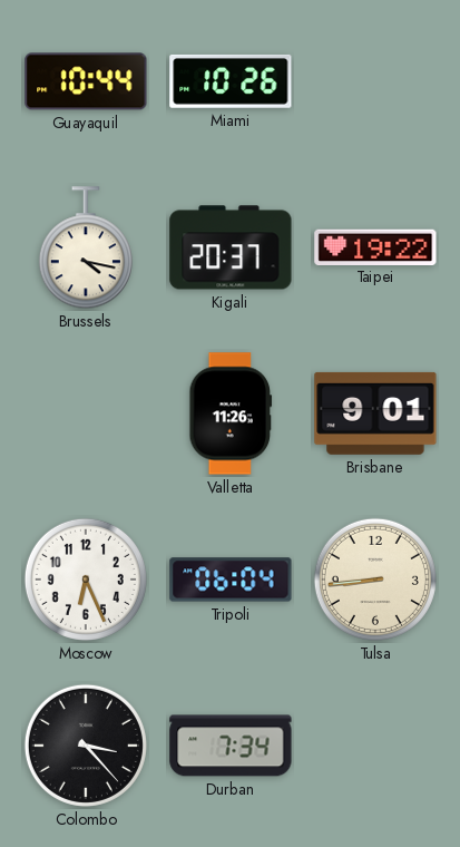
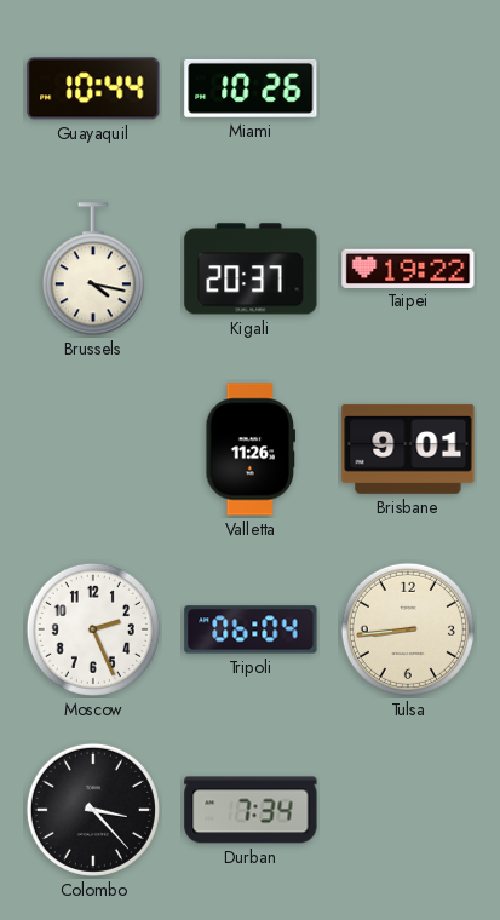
Moscow: 6:26 -> 2:26
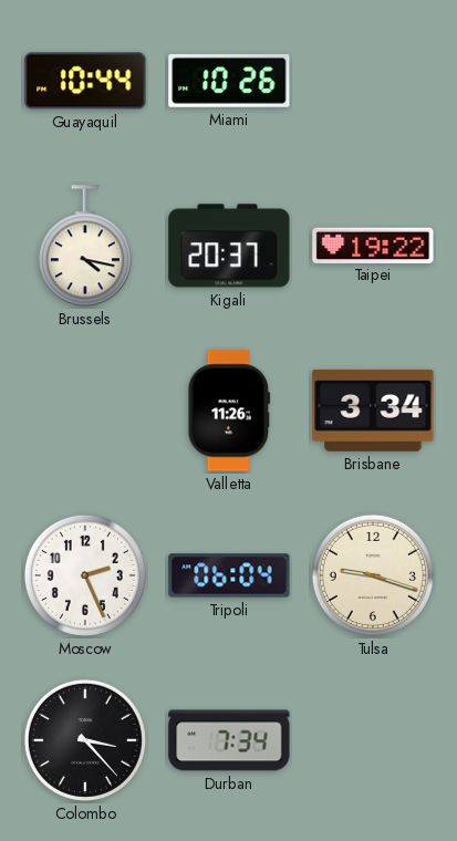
Brisbane: 9:01 -> 3:34
Tulsa: 8:44 -> 9:18
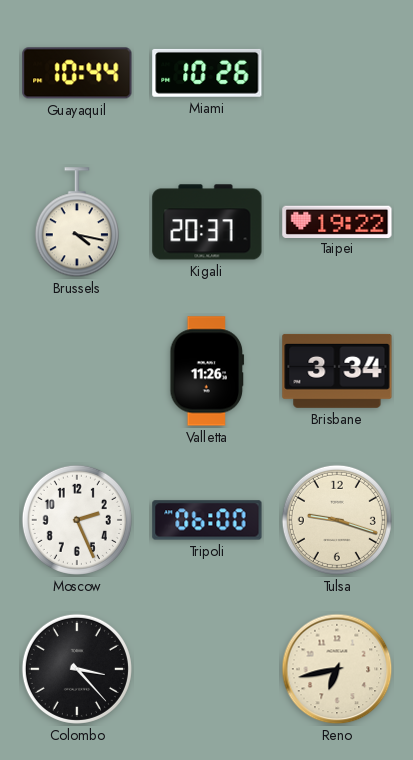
Tripoli: 06:04 -> 06:00
Durban: 7:34 -> none
Reno: none -> 6:43
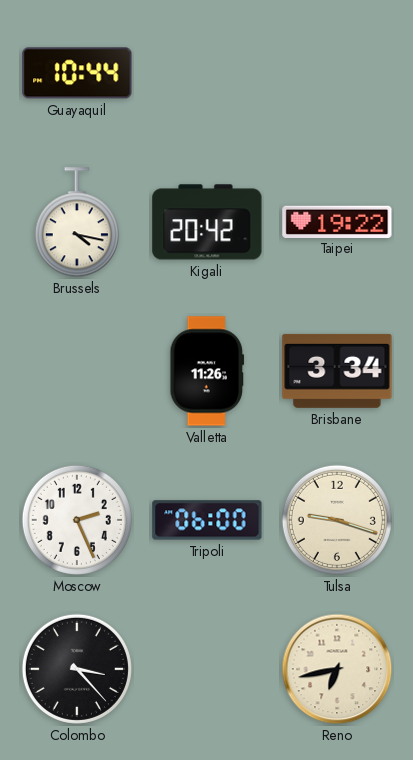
Miami: 10:26 -> none
Kigali: 20:37 -> 20:42
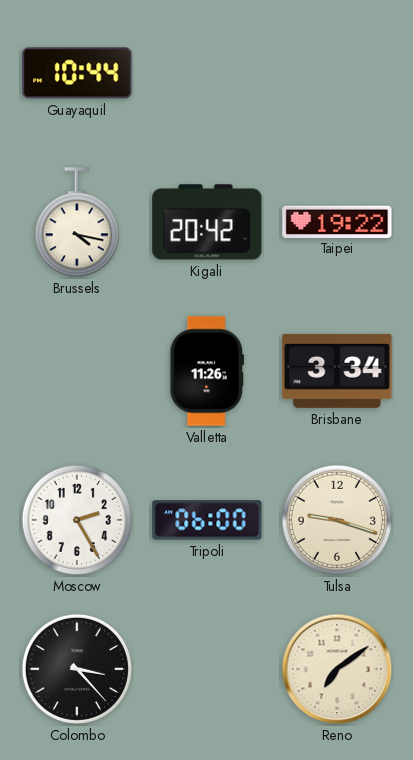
Moscow: 2:26 -> 2:25
Reno: 6:43 -> 7:09
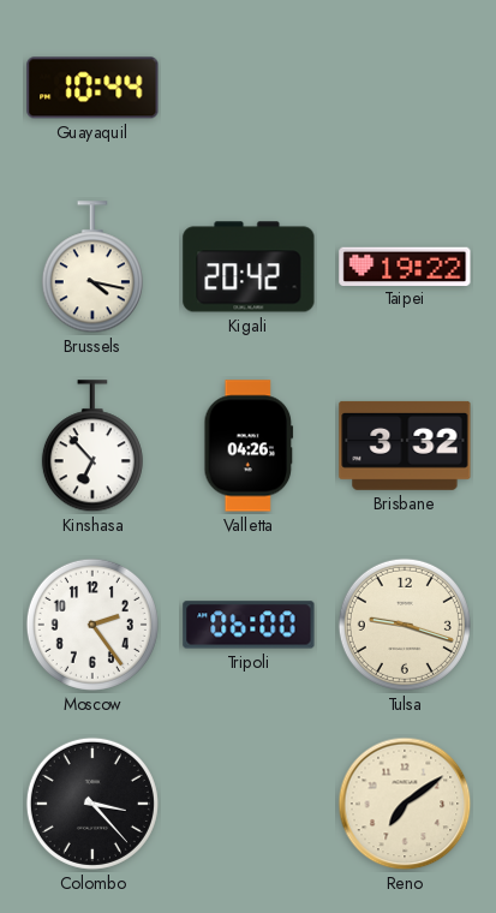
Kinshasa: none -> 6:53
Valletta: 11:26 -> 04:26
Brisbane: 3:34 -> 3:32
Moscow: 2:25 -> 2:24
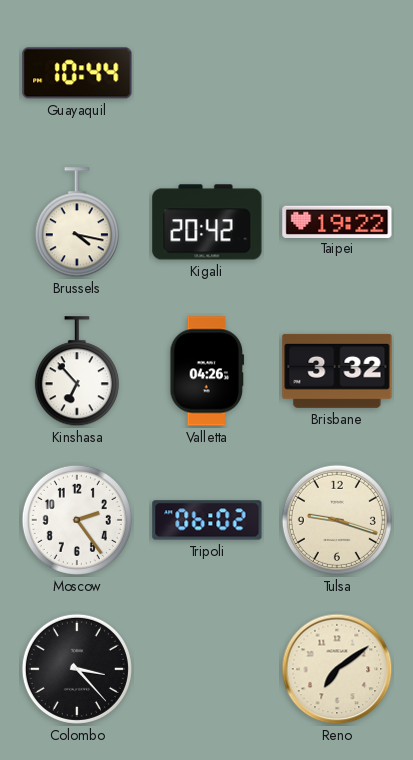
Tripoli: 06:00 -> 06:02
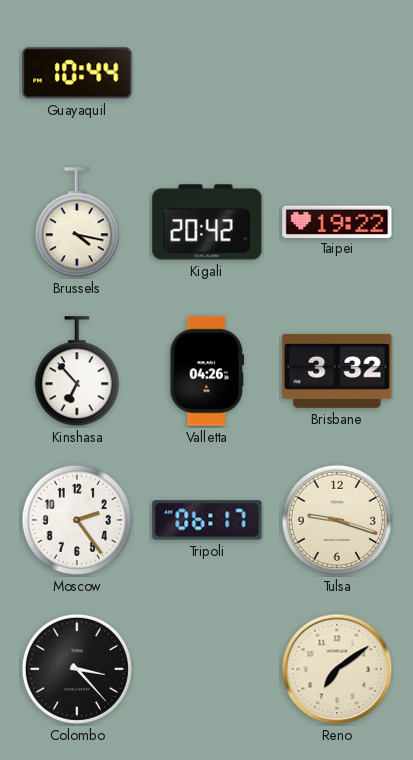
Tripoli: 06:02 -> 06:17
